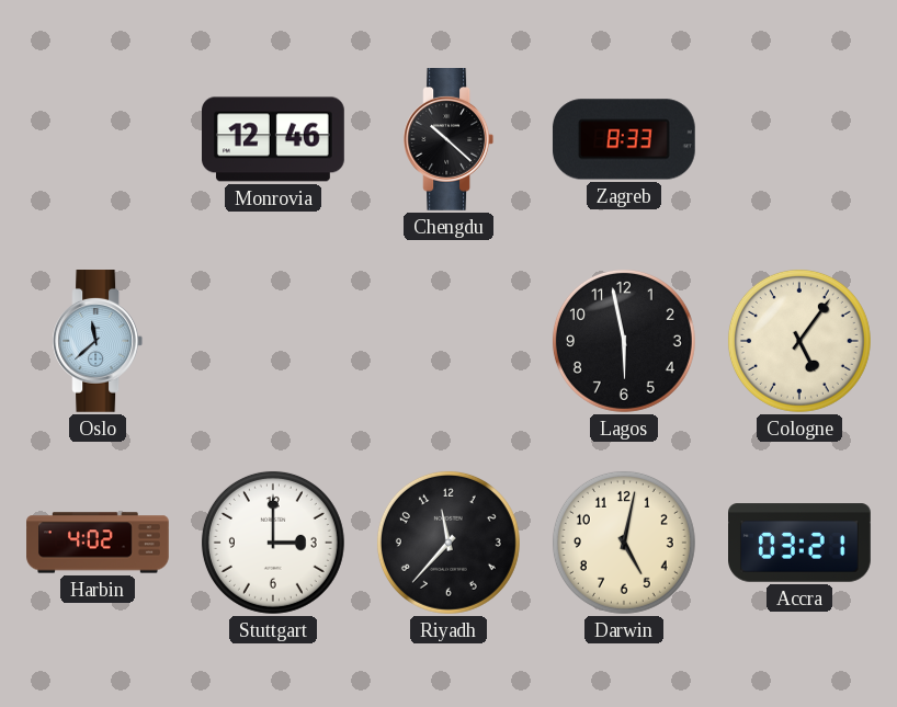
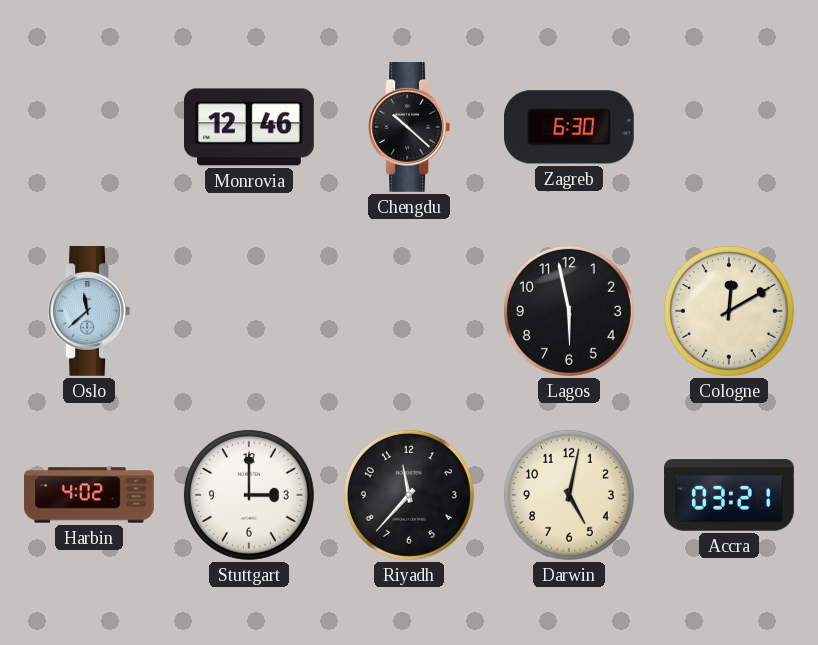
Zagreb: 8:33 -> 6:30
Cologne: 5:06 -> 12:10
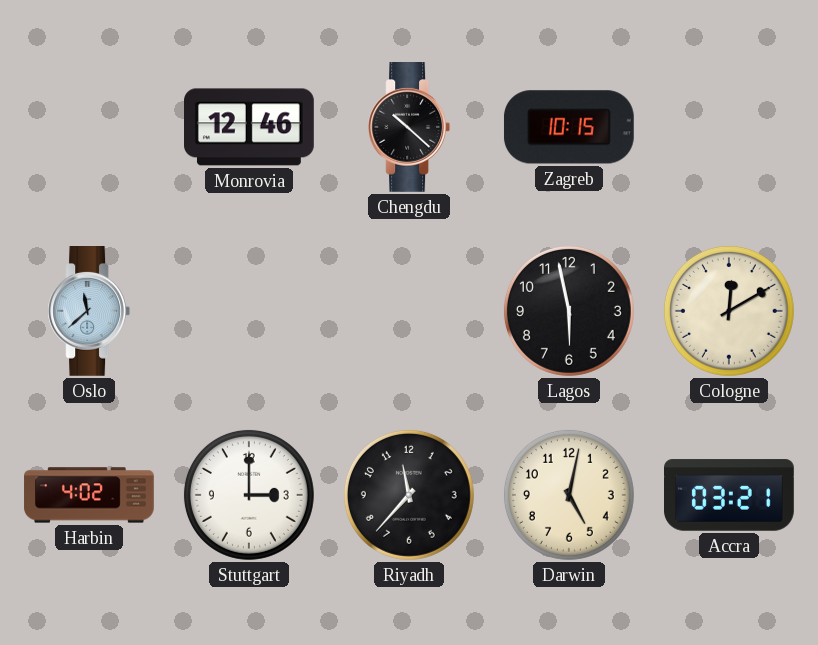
Zagreb: 6:30 -> 10:15
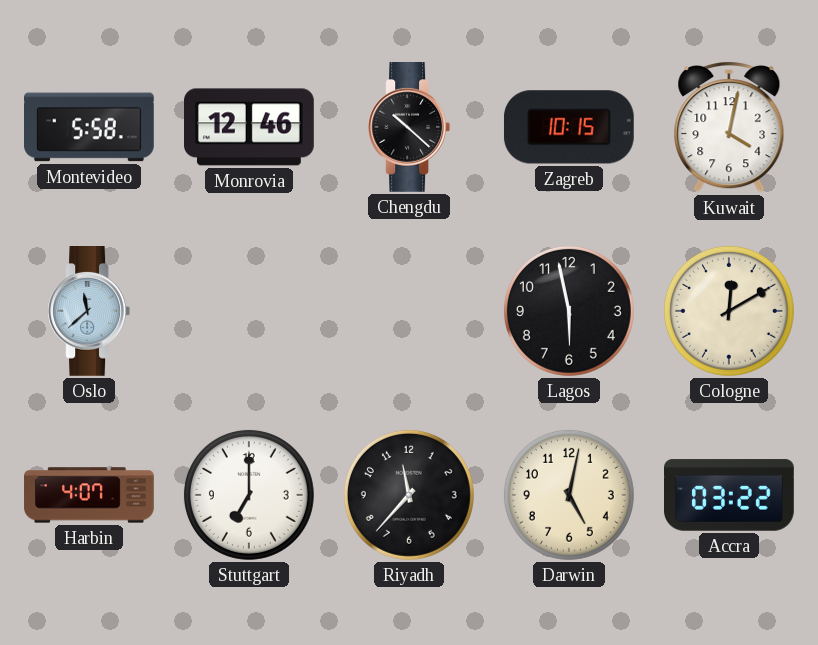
Montevideo: none -> 5:58
Kuwait: none -> 4:02
Harbin: 4:02 -> 4:07
Stuttgart: 3:00 -> 7:00
Accra: 03:21 -> 03:22
